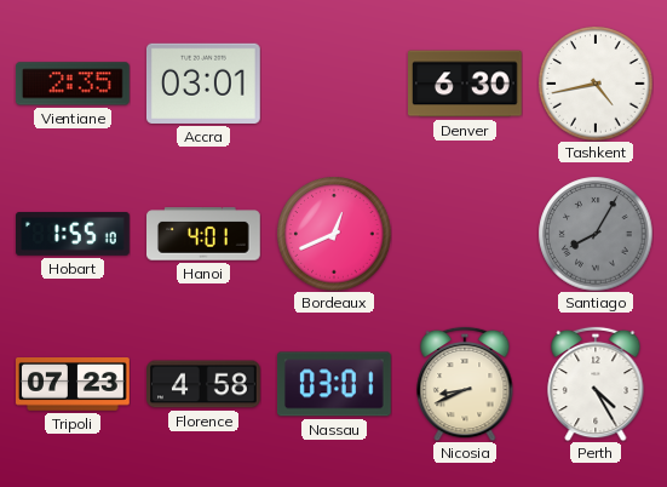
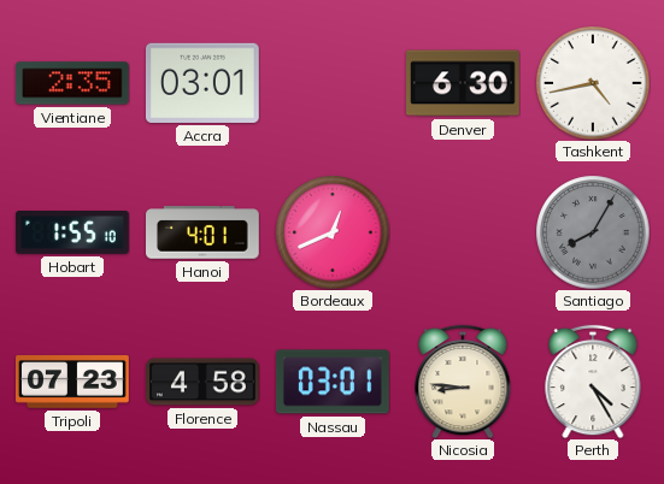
Nicosia: 8:41 -> 8:46
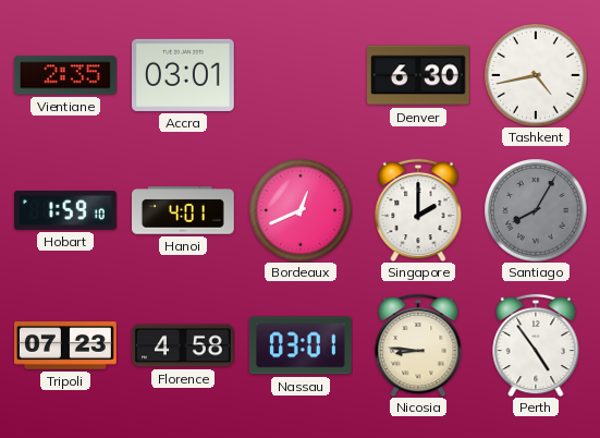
Hobart: 1:55 -> 1:59
Singapore: none -> 2:00
Perth: 4:25 -> 4:54
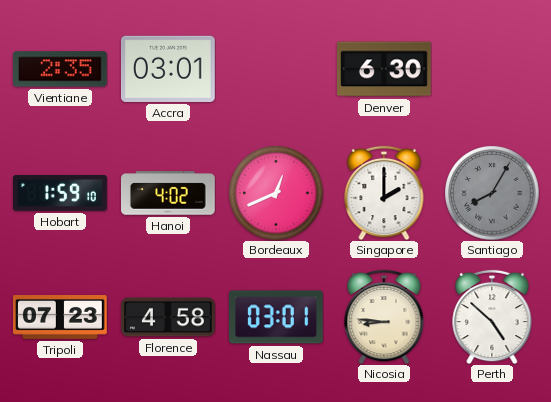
Tashkent: 4:43 -> none
Hanoi: 4:01 -> 4:02
Perth: 4:54 -> 4:52
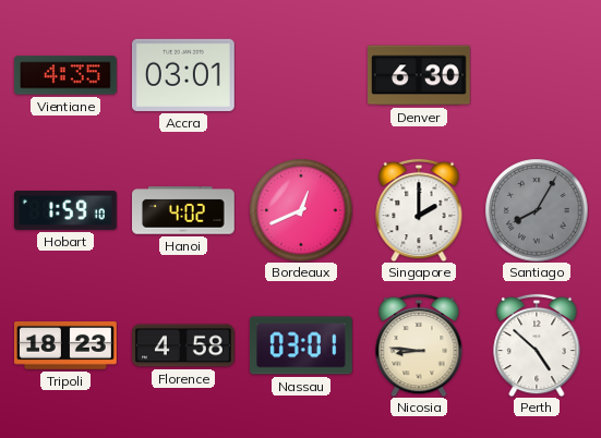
Vientiane: 2:35 -> 4:35
Tripoli: 07:23 -> 18:23
